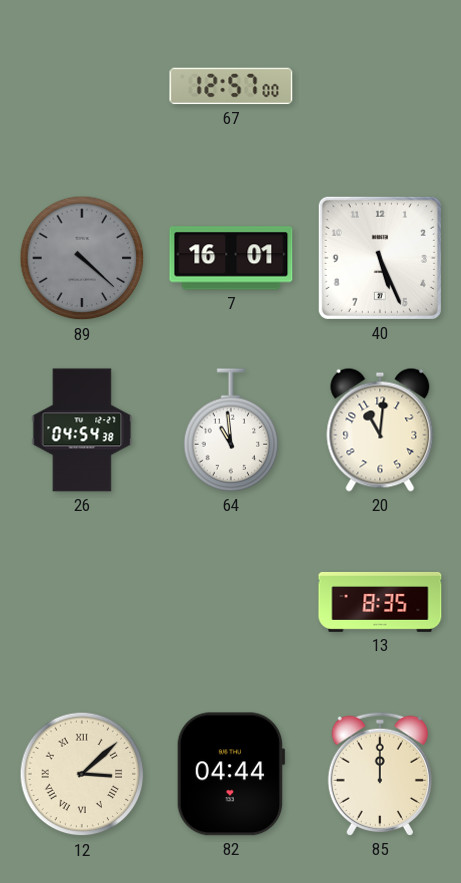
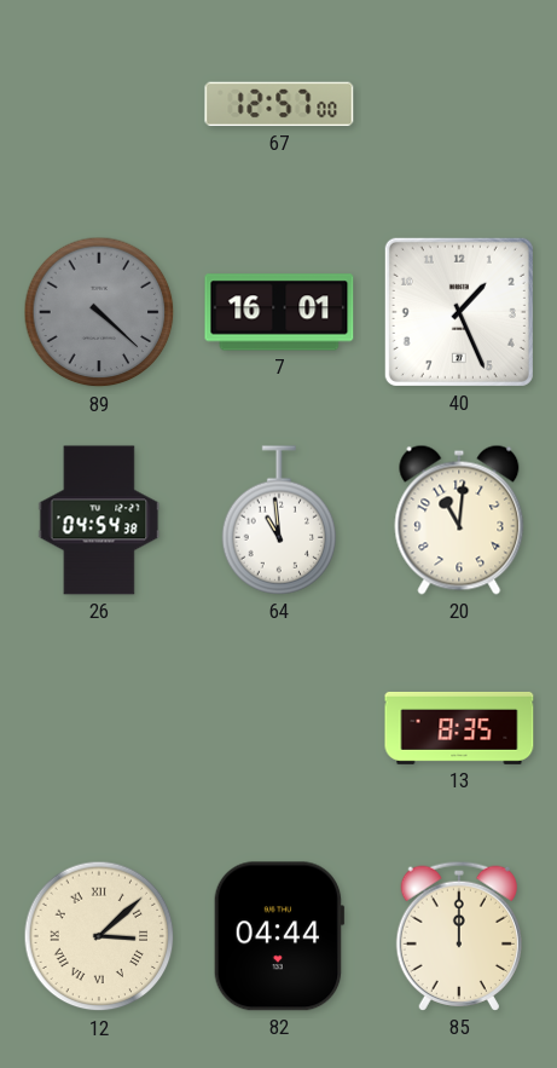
40: 5:26 -> 1:26
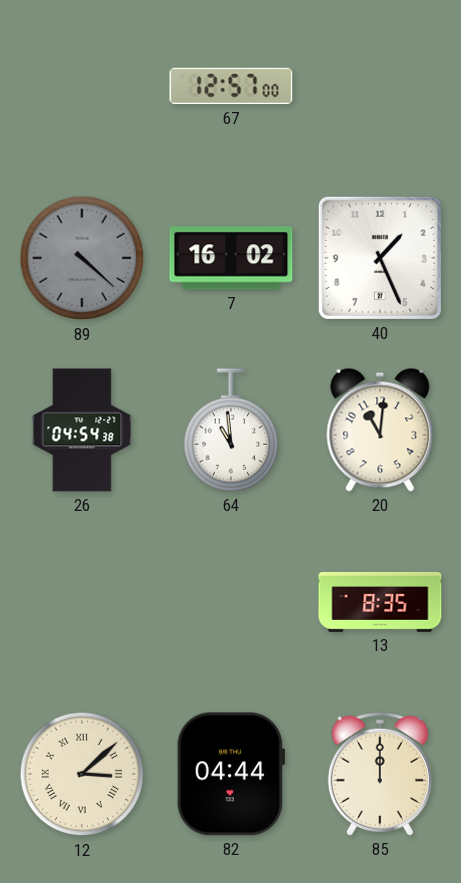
7: 16:01 -> 16:02
